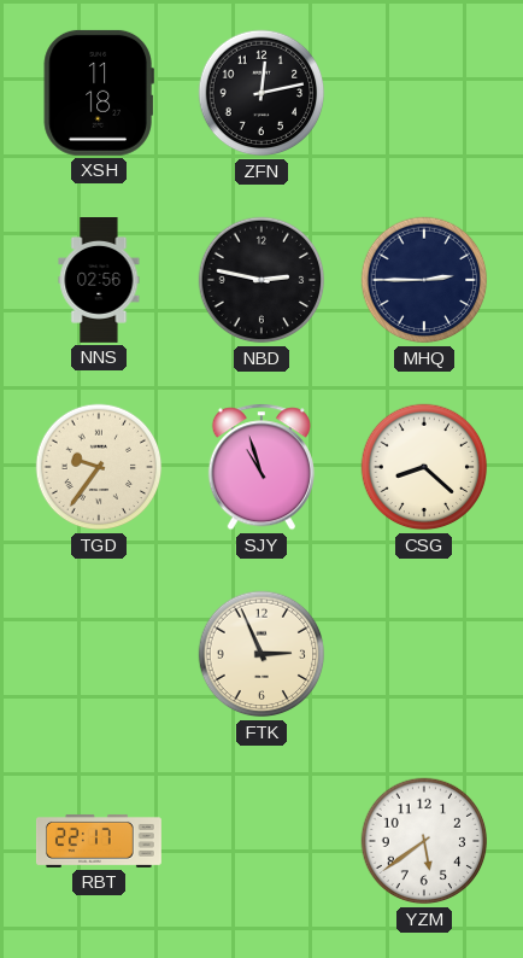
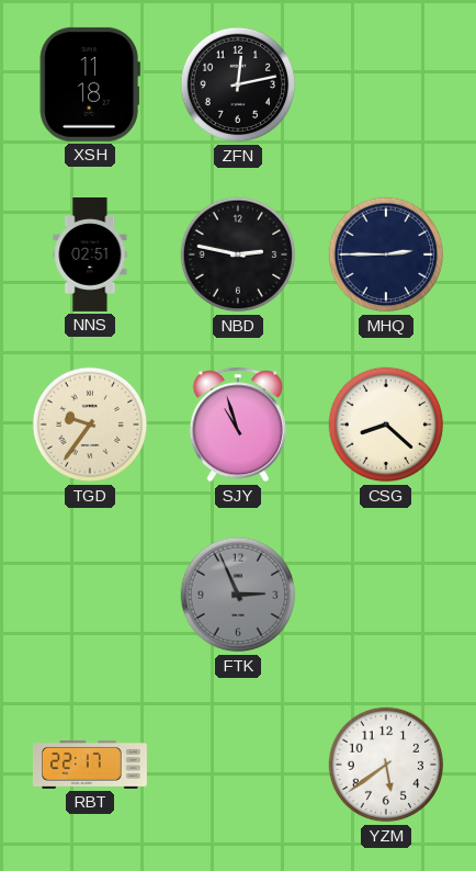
NNS: 02:56 -> 02:51
FTK dial: cream -> grey
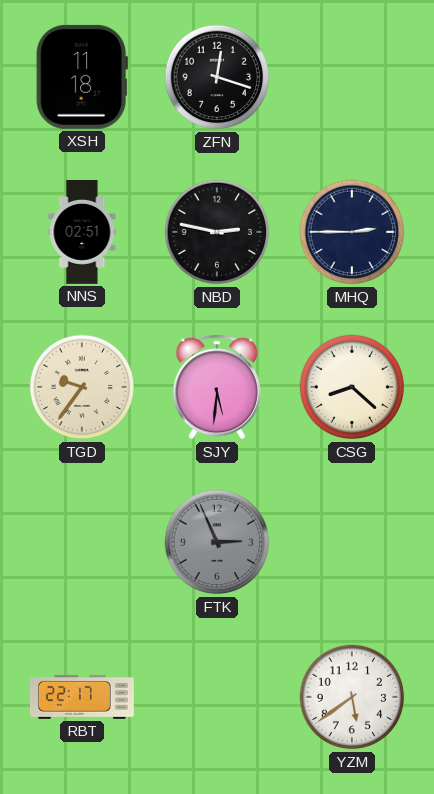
ZFN: 12:13 -> 12:18
SJY: 10:57 -> 5:31
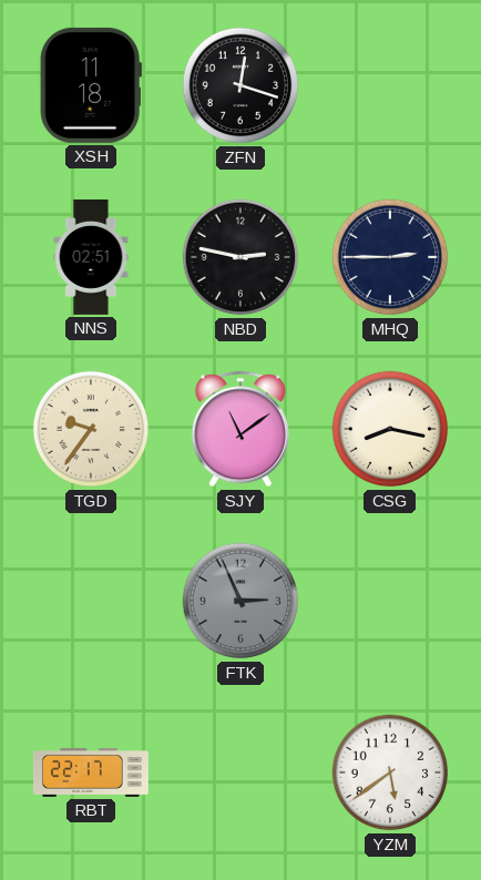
SJY: 5:31 -> 11:09
CSG: 8:22 -> 8:17
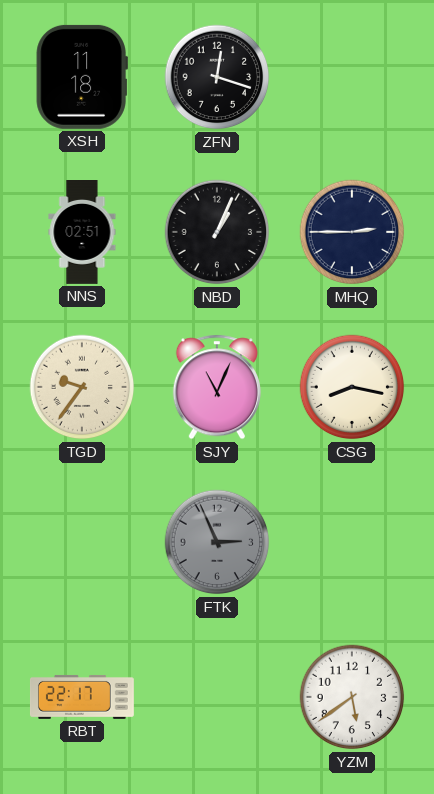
NBD: 2:47 -> 1:04
SJY: 11:09 -> 11:04
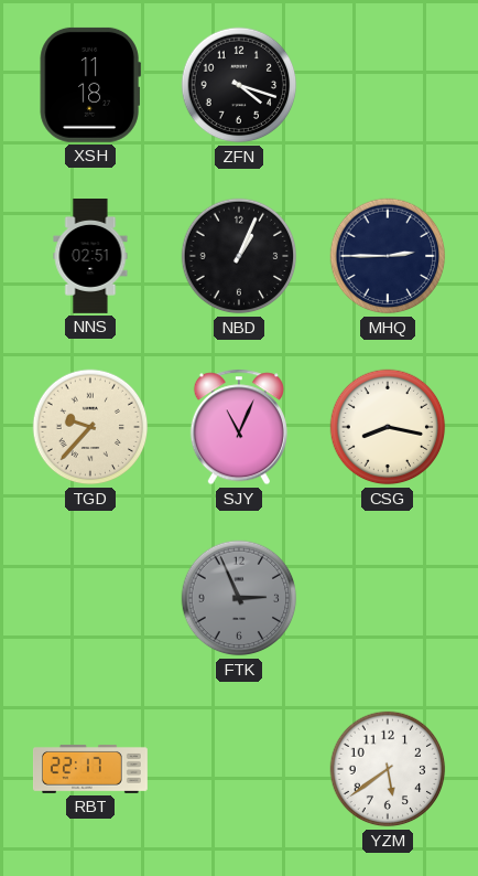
ZFN: 12:18 -> 4:18
TGD: 9:36 -> 9:37
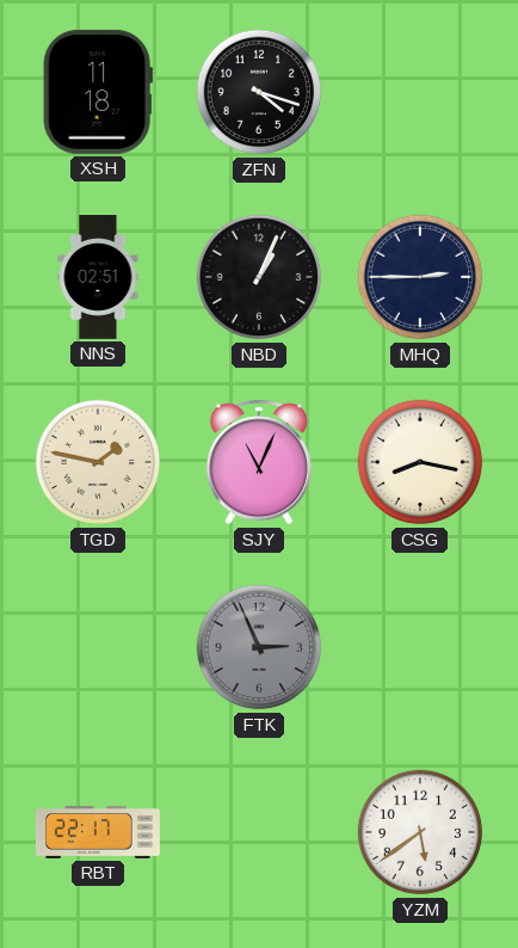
TGD: 9:37 -> 1:47
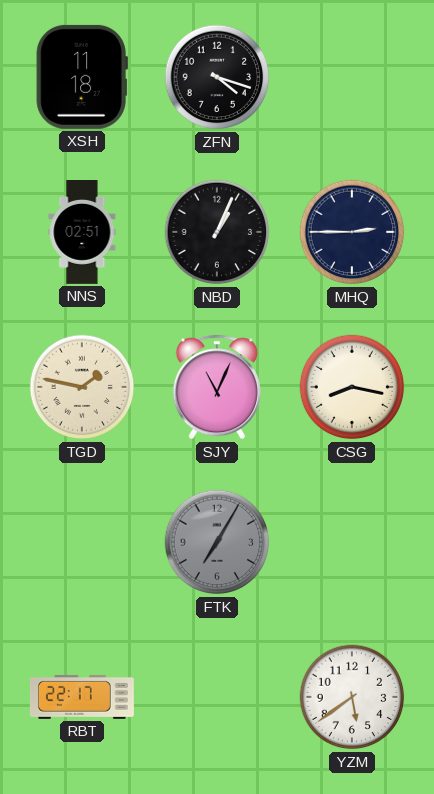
FTK: 2:56 -> 7:05
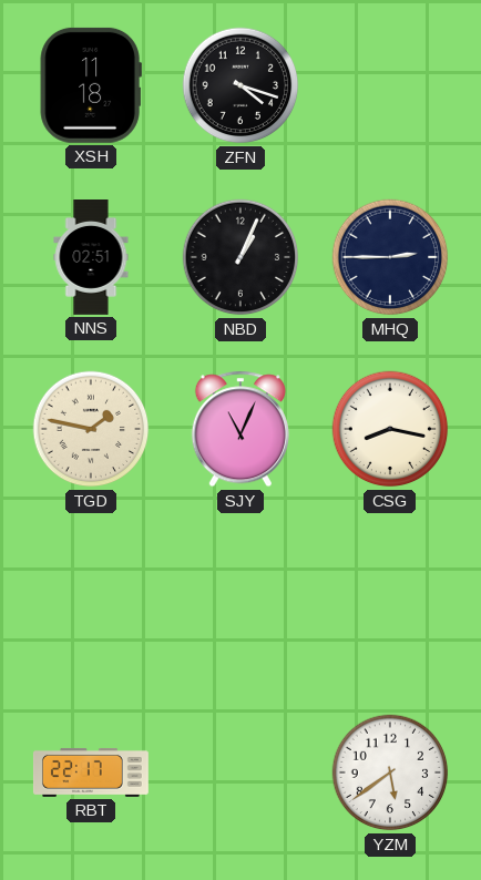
FTK: 7:05 -> none
